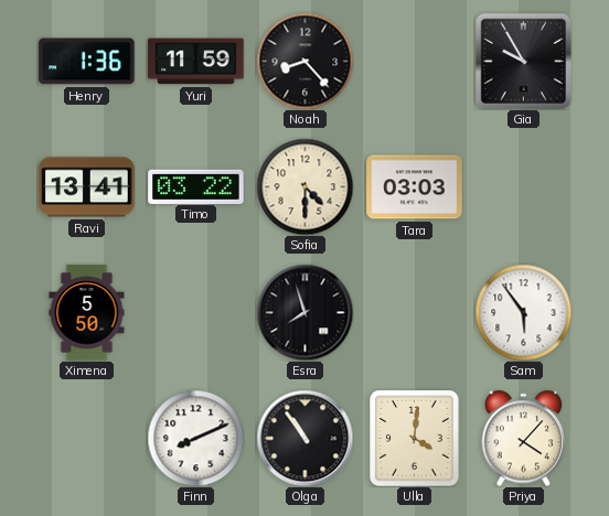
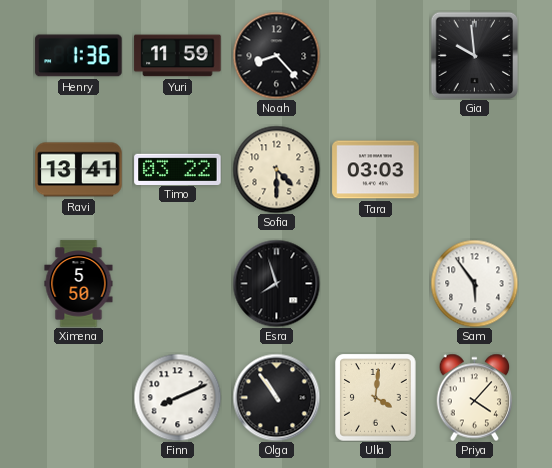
Gia: 9:55 -> 9:59
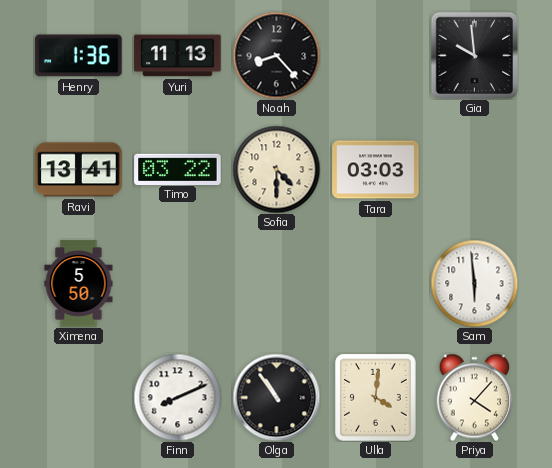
Yuri: 11:59 -> 11:13
Esra: 7:57 -> none
Sam: 5:54 -> 5:59
